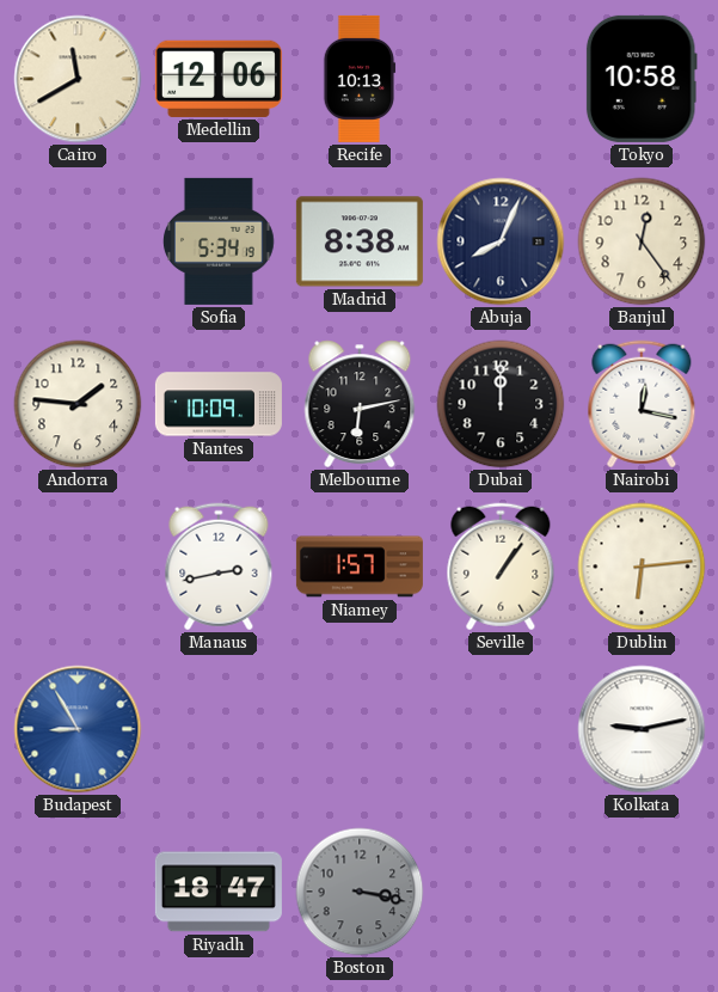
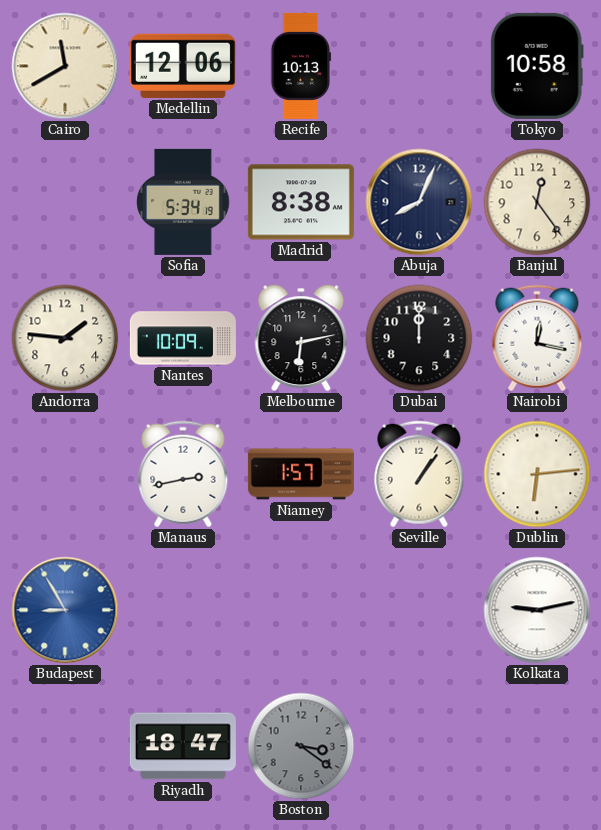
Boston: 3:17 -> 3:21
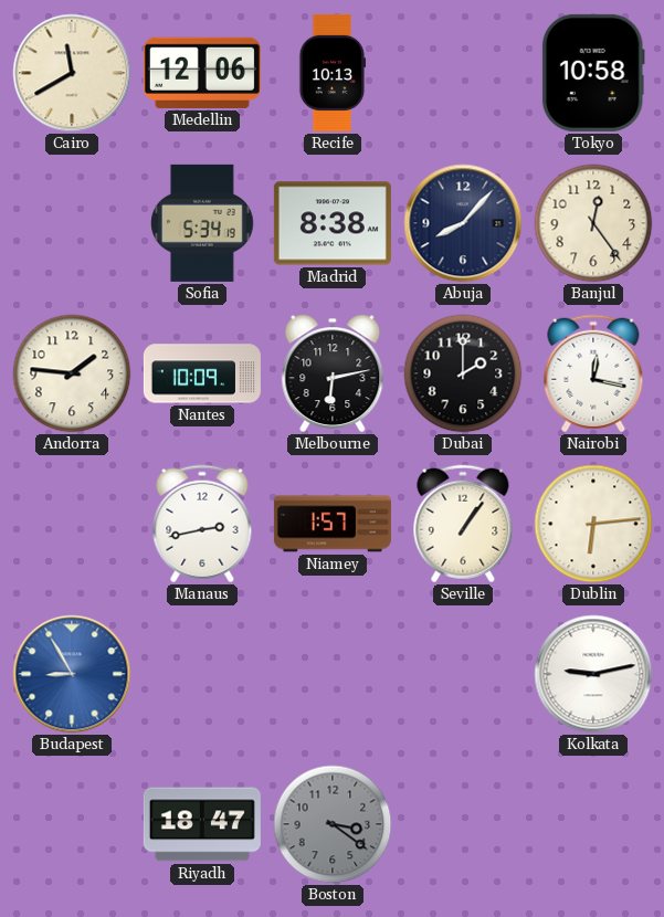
Abuja: 8:04 -> 8:07
Dubai: 12:00 -> 2:00
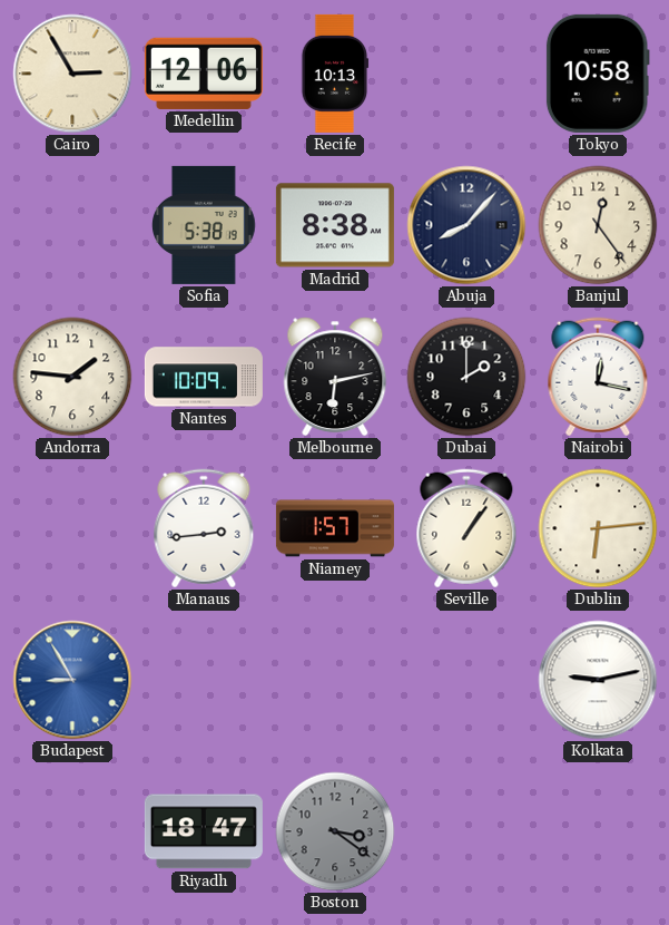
Cairo: 11:40 -> 2:55
Sofia: 5:34 -> 5:38
Manaus: 2:43 -> 2:44
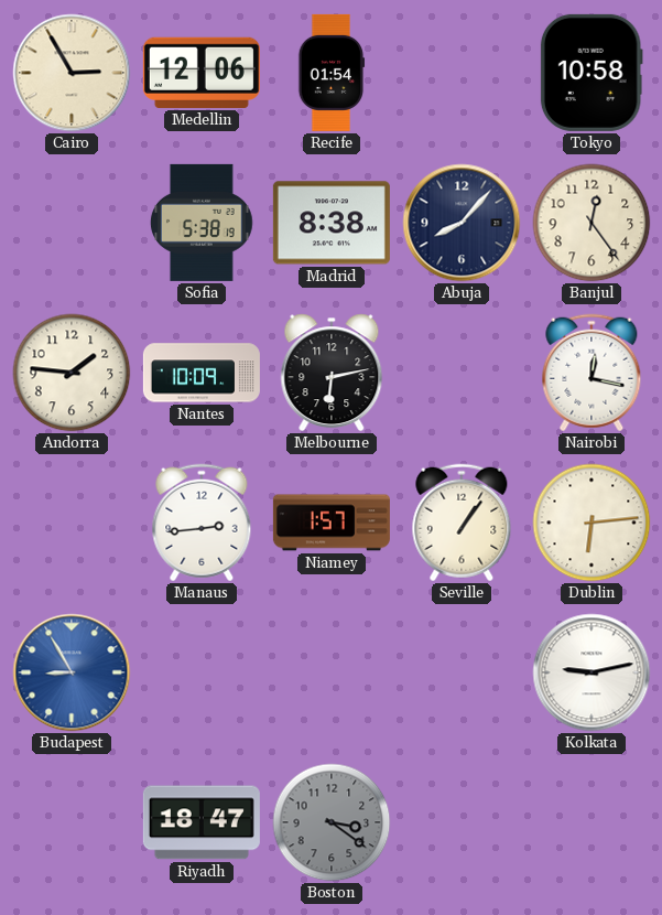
Recife: 10:13 -> 01:54
Dubai: 2:00 -> none
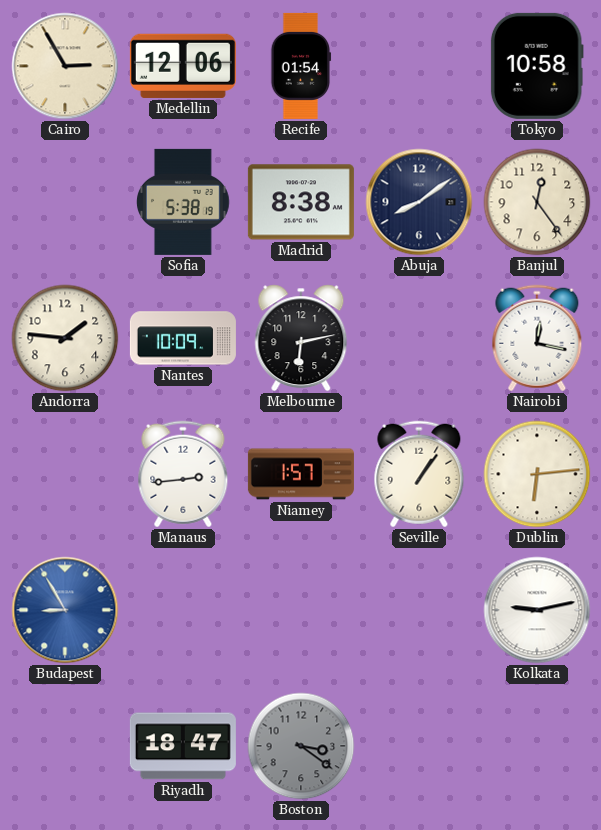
Abuja: 8:07 -> 8:09
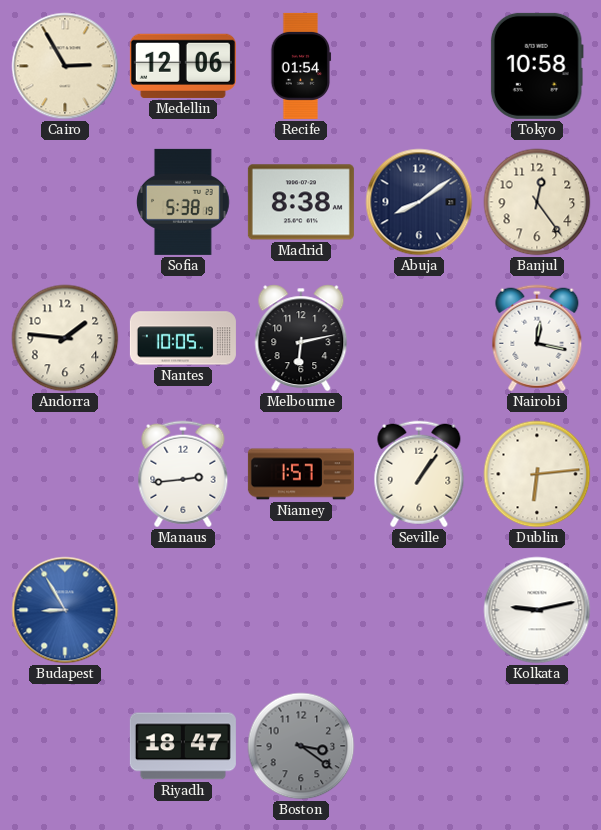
Nantes: 10:09 -> 10:05
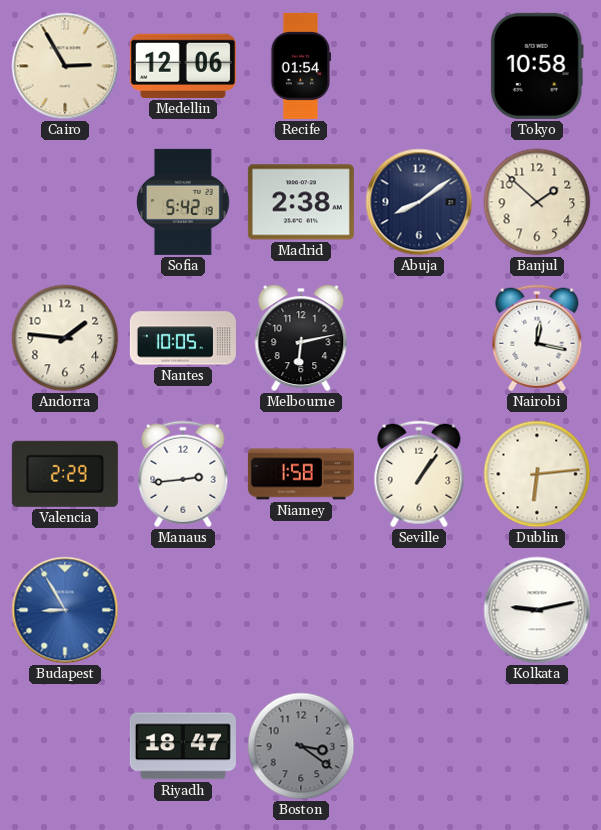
Sofia: 5:38 -> 5:42
Madrid: 8:38 -> 2:38
Banjul: 12:24 -> 1:52
Valencia: none -> 2:29
Niamey: 1:57 -> 1:58
